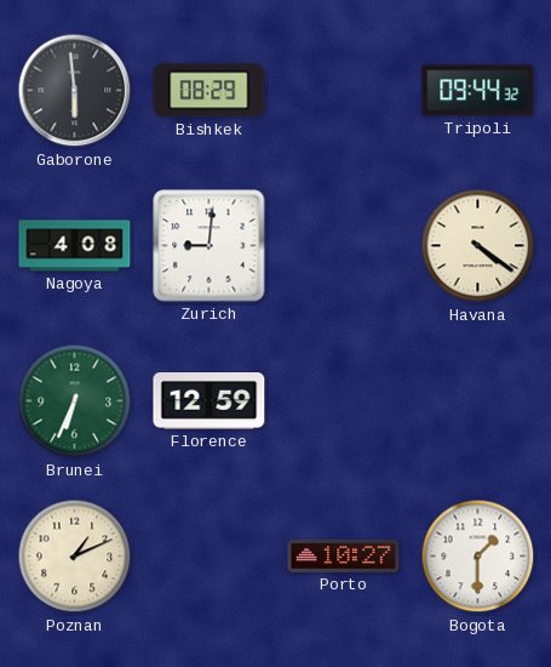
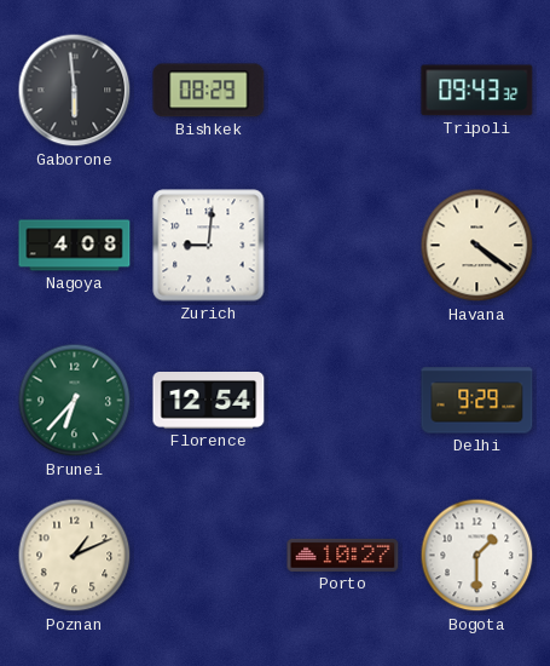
Tripoli: 09:44 -> 09:43
Brunei: 6:34 -> 6:37
Florence: 12:59 -> 12:54
Delhi: none -> 9:29
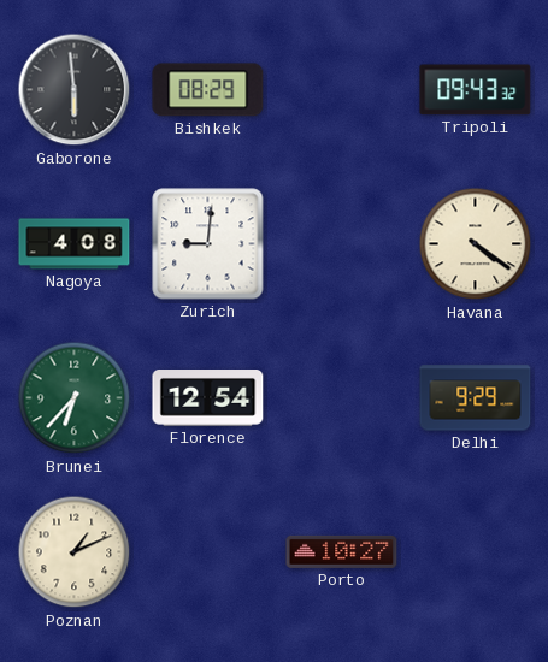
Bogota: 1:30 -> none
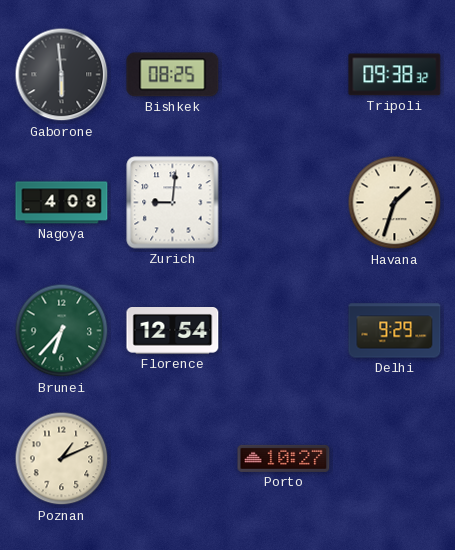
Bishkek: 08:29 -> 08:25
Tripoli: 09:43 -> 09:38
Havana: 4:21 -> 1:33
